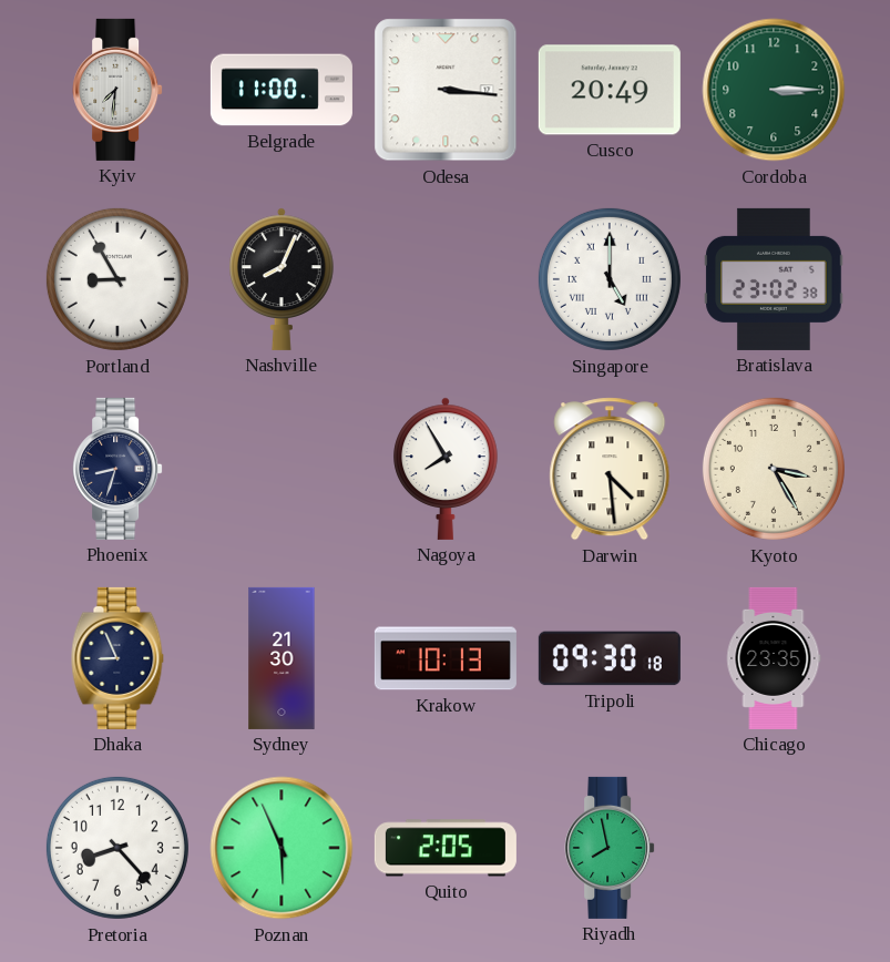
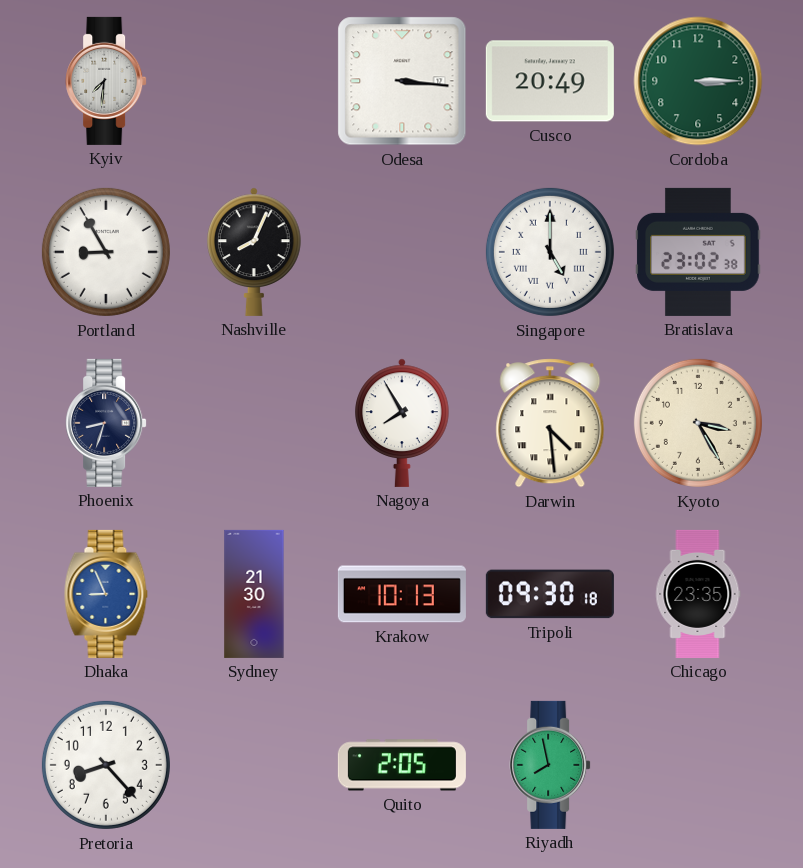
Belgrade: 11:00 -> none
Dhaka dial: navy -> blue
Poznan: 5:56 -> none
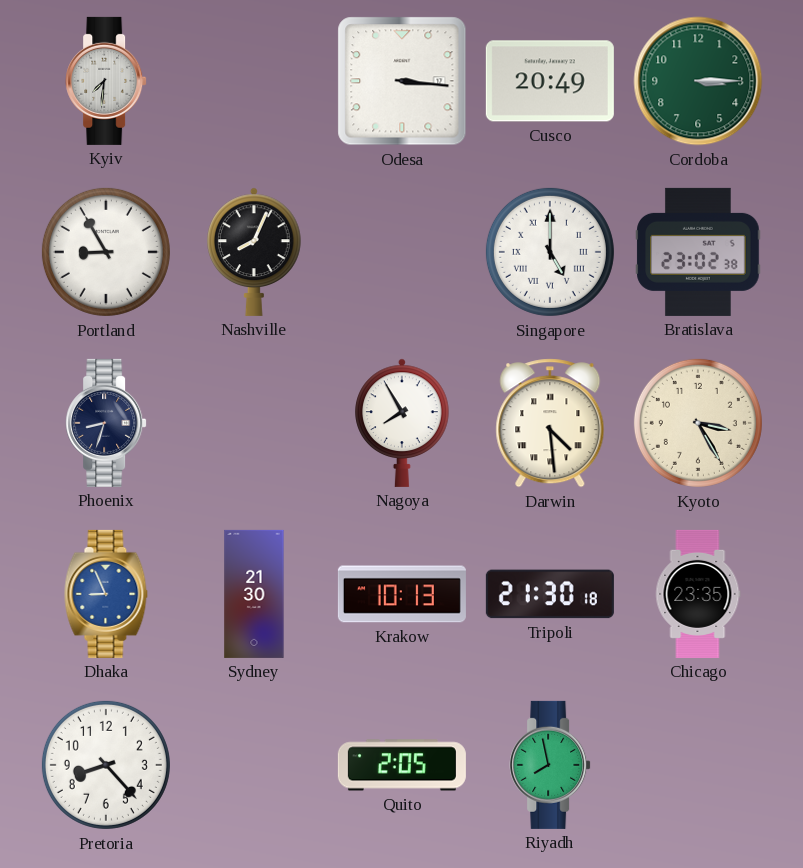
Tripoli: 09:30 -> 21:30
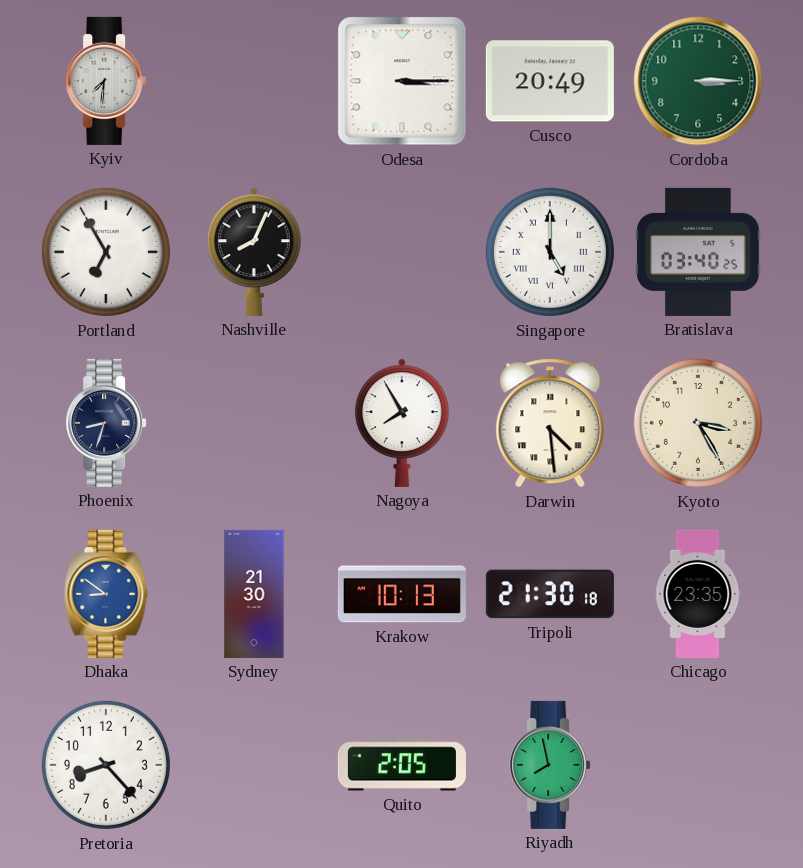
Odesa: 3:16 -> 3:15
Portland: 8:55 -> 6:55
Bratislava: 23:02 -> 03:40
Dhaka: 8:56 -> 8:51
